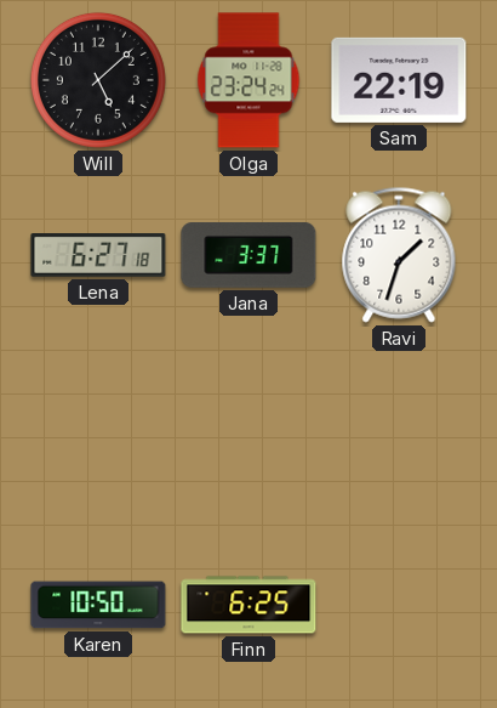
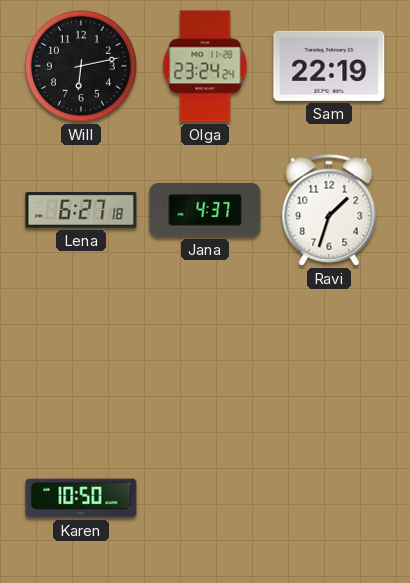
Will: 5:08 -> 6:13
Jana: 3:37 -> 4:37
Finn: 6:25 -> none
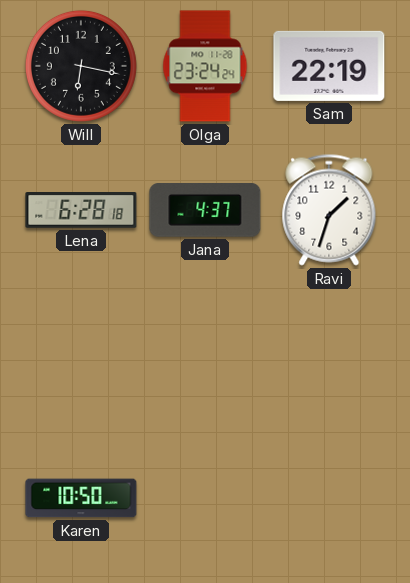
Will: 6:13 -> 6:17
Lena: 6:27 -> 6:28
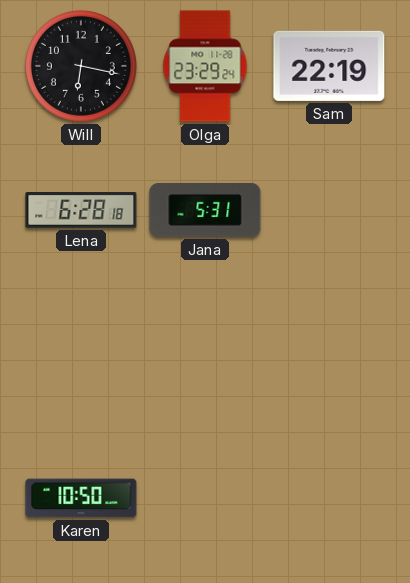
Olga: 23:24 -> 23:29
Jana: 4:37 -> 5:31
Ravi: 1:33 -> none
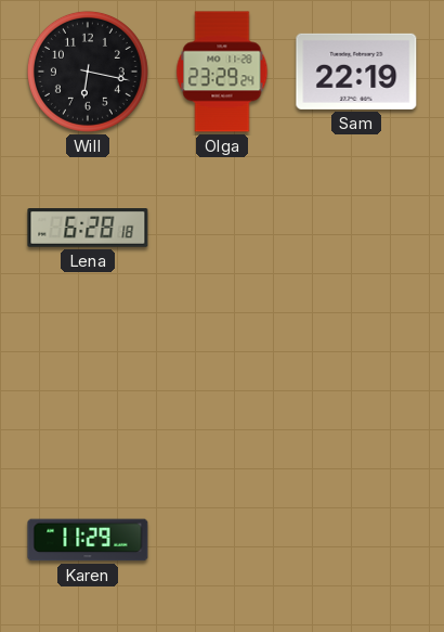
Jana: 5:31 -> none
Karen: 10:50 -> 11:29
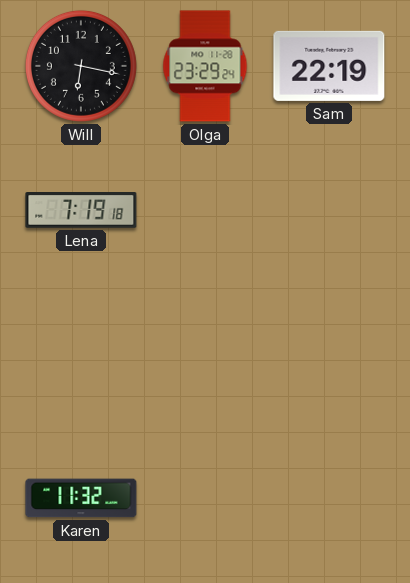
Lena: 6:28 -> 7:19
Karen: 11:29 -> 11:32
